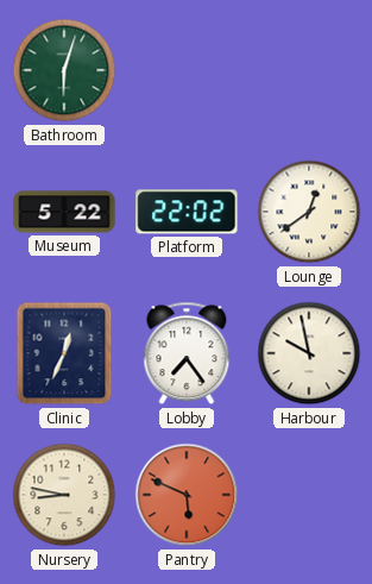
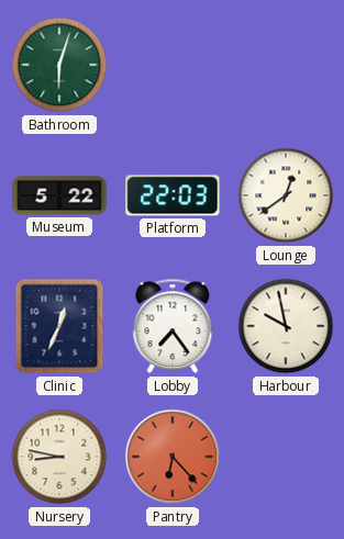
Platform: 22:02 -> 22:03
Pantry: 5:49 -> 6:23
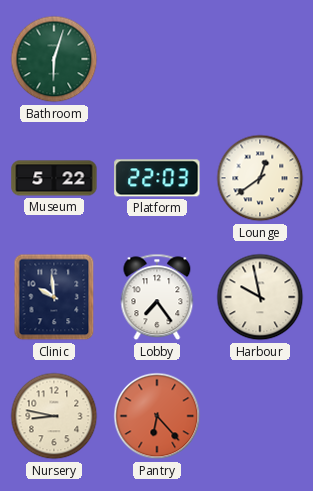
Clinic: 12:34 -> 9:59
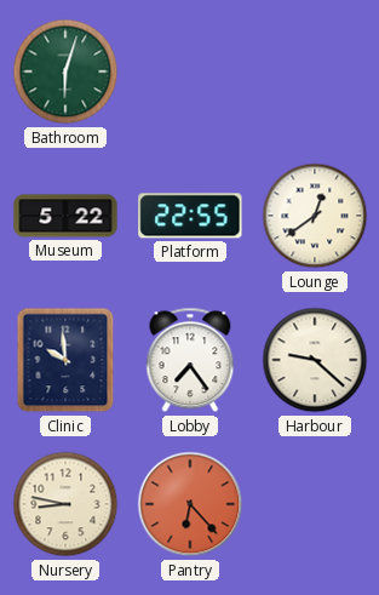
Platform: 22:03 -> 22:55
Harbour: 9:58 -> 9:22
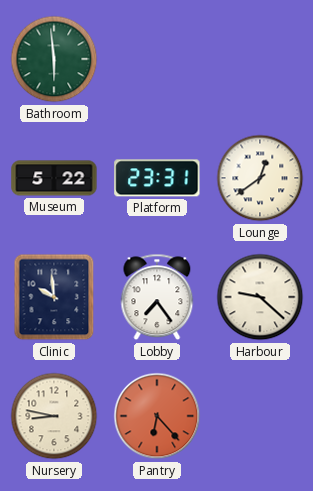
Bathroom: 6:03 -> 5:59
Platform: 22:55 -> 23:31
